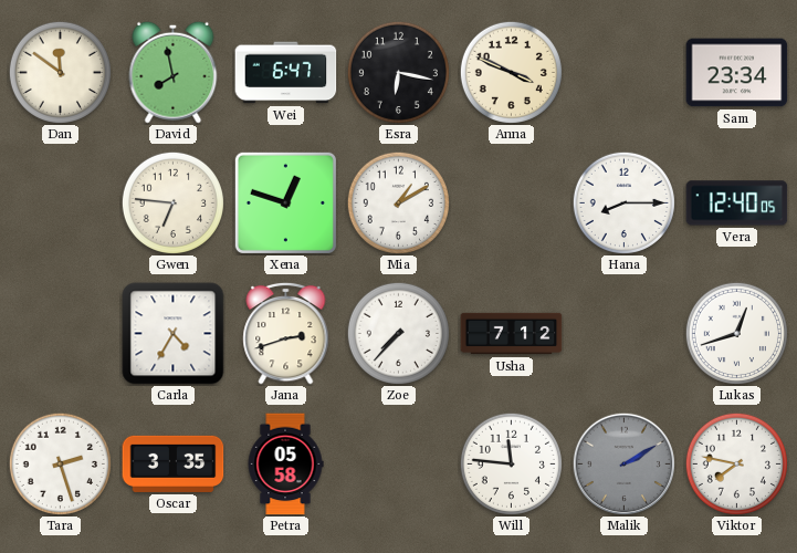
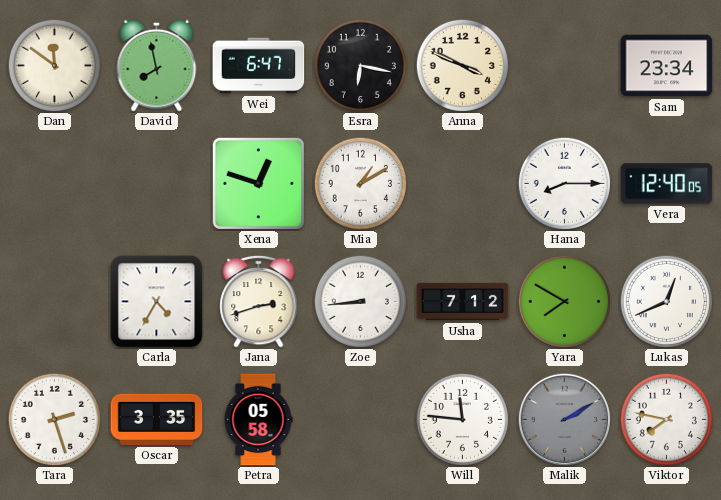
Gwen: 6:46 -> none
Zoe: 7:37 -> 8:44
Yara: none -> 7:50
Lukas: 12:42 -> 12:41
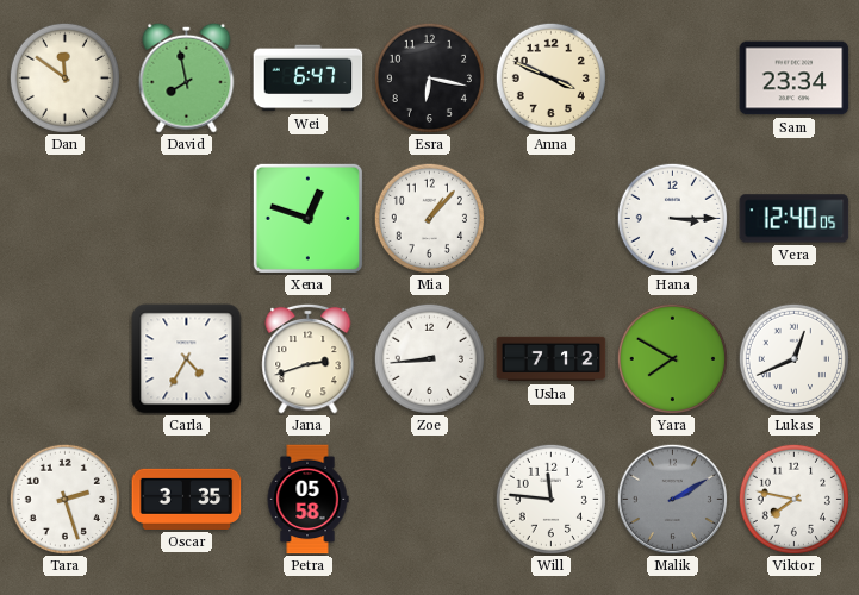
Mia: 1:10 -> 1:07
Hana: 8:15 -> 3:15
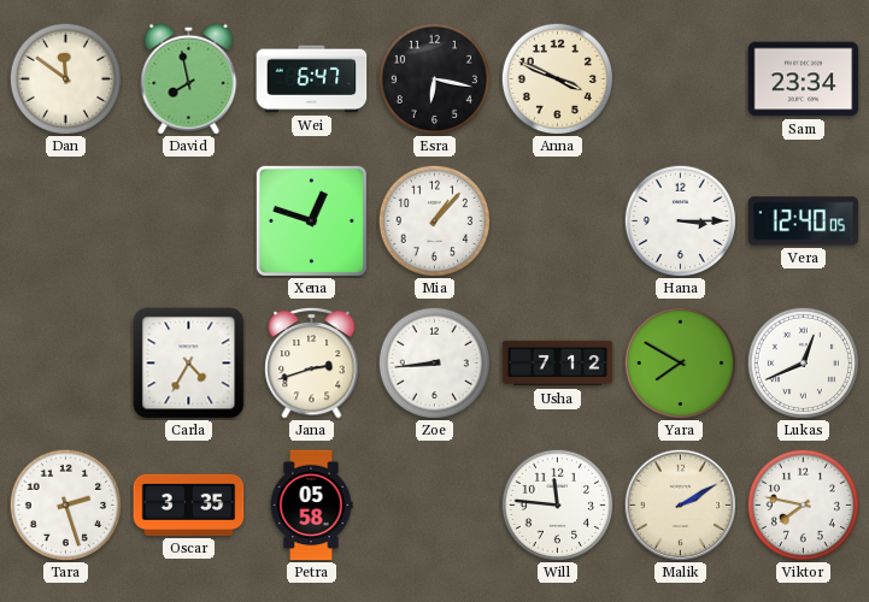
Malik dial: grey -> cream
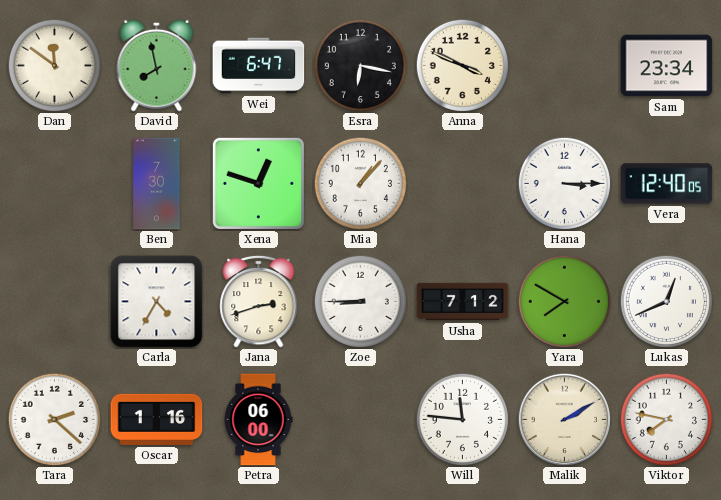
Ben: none -> 7:30
Zoe: 8:44 -> 8:45
Tara: 2:27 -> 2:22
Oscar: 3:35 -> 1:16
Petra: 05:58 -> 06:00
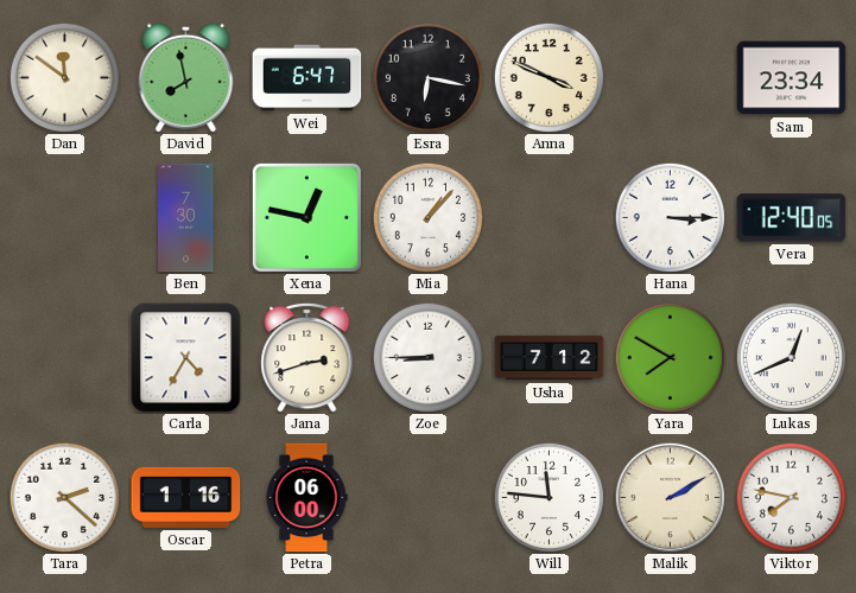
Xena: 12:48 -> 12:47
